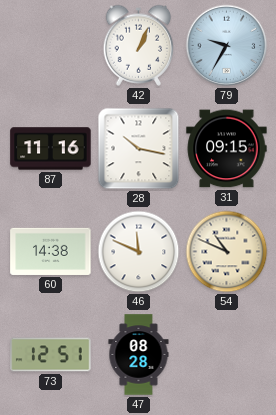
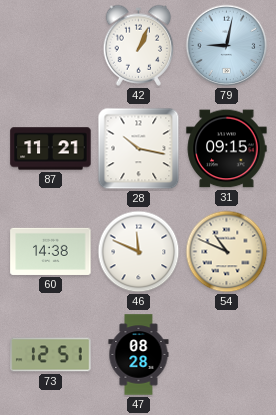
79: 9:35 -> 9:02
87: 11:16 -> 11:21
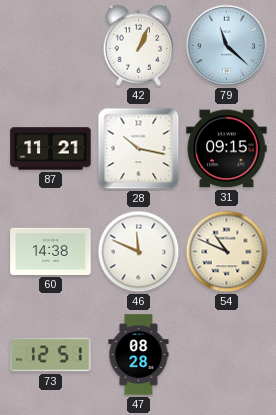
79: 9:02 -> 11:22
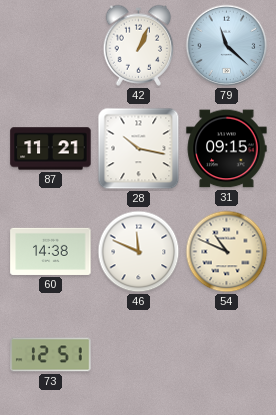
47: 08:28 -> none
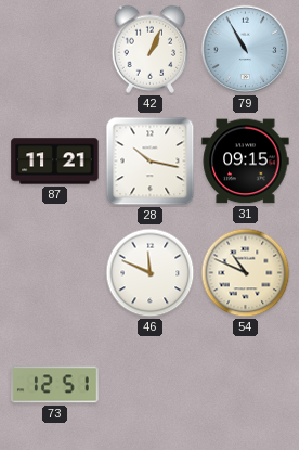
79: 11:22 -> 10:55
60: 14:38 -> none
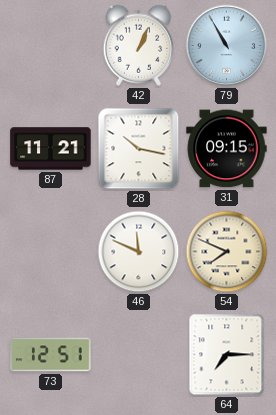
54: 10:49 -> 7:49
64: none -> 7:15
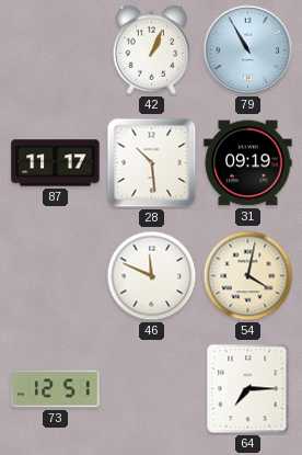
87: 11:21 -> 11:17
28: 10:17 -> 10:29
31: 09:15 -> 09:19
54: 7:49 -> 4:02
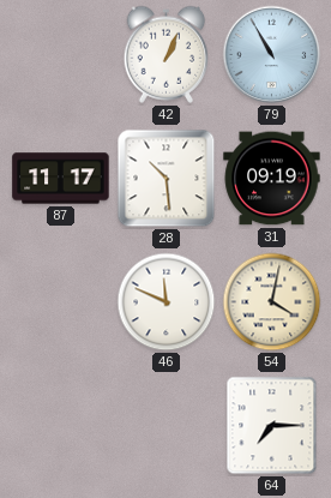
73: 12:51 -> none
